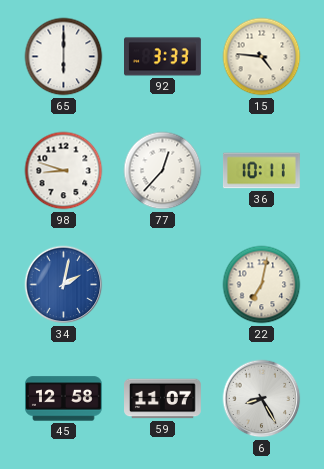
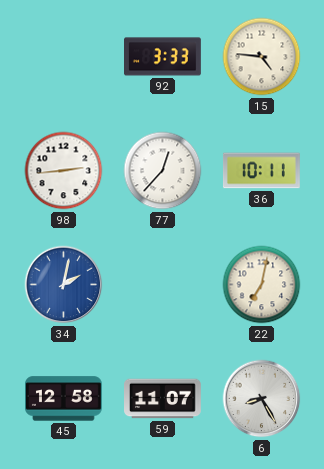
65: 6:00 -> none
98: 8:48 -> 2:44
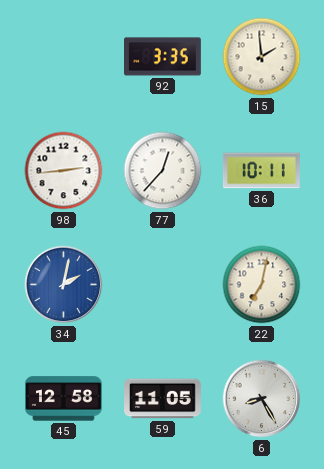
92: 3:33 -> 3:35
15: 4:46 -> 1:59
59: 11:07 -> 11:05
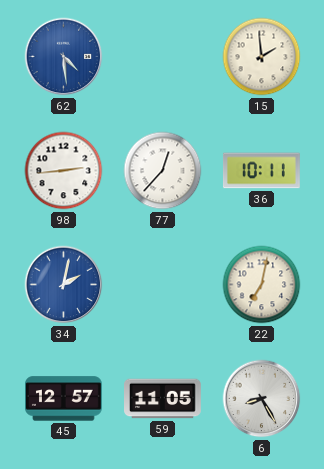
62: none -> 4:29
92: 3:35 -> none
45: 12:58 -> 12:57
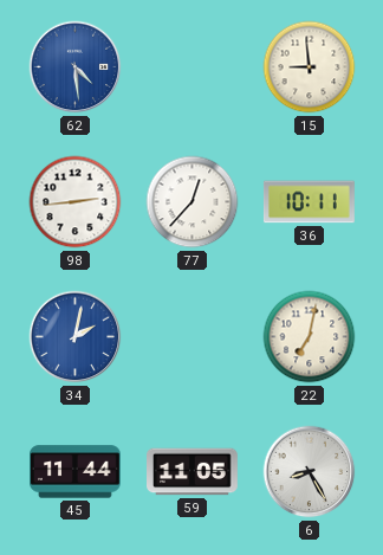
15: 1:59 -> 8:59
45: 12:57 -> 11:44
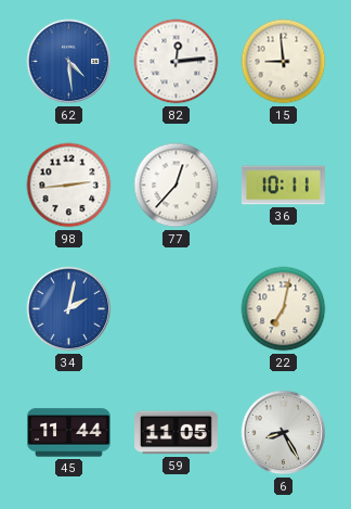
82: none -> 12:14
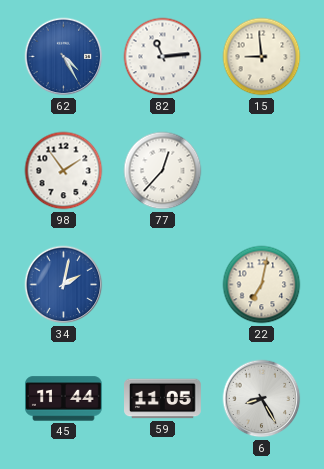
62: 4:29 -> 4:25
82: 12:14 -> 11:14
98: 2:44 -> 1:54
36: 10:11 -> none
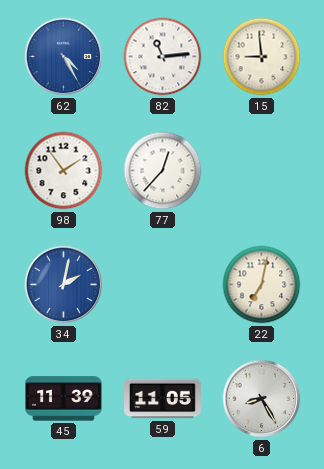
45: 11:44 -> 11:39
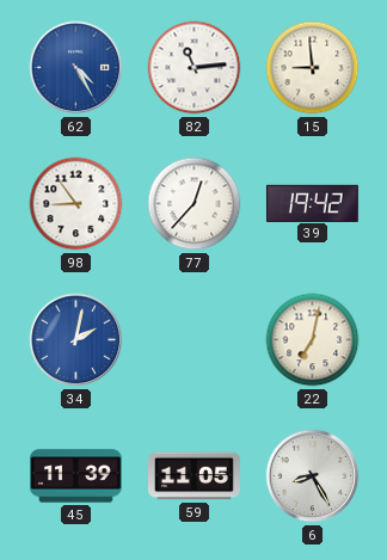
98: 1:54 -> 8:54
39: none -> 19:42
